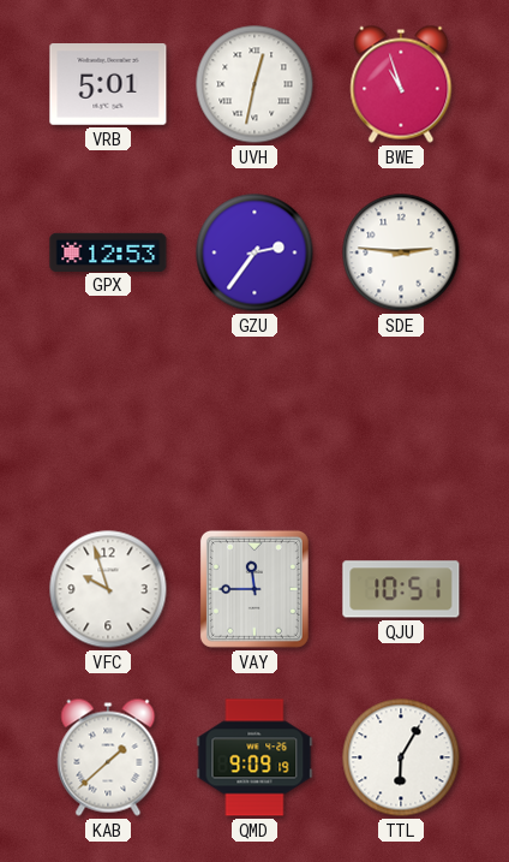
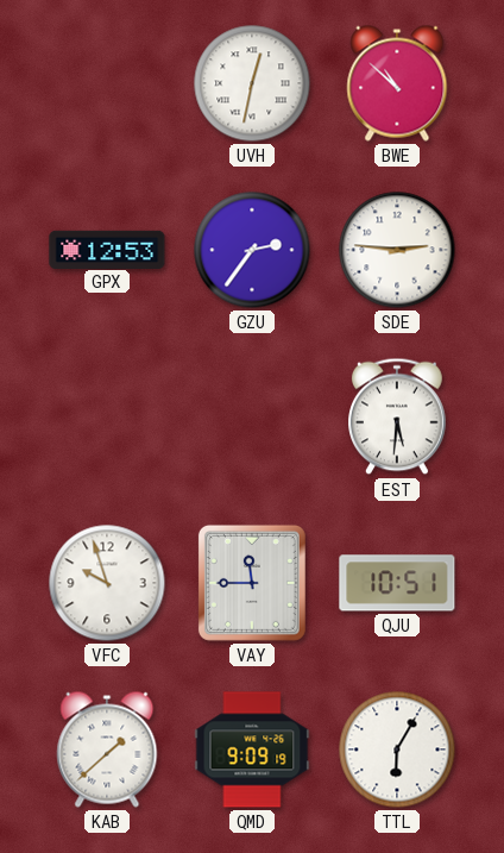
VRB: 5:01 -> none
BWE: 10:57 -> 10:52
EST: none -> 5:31
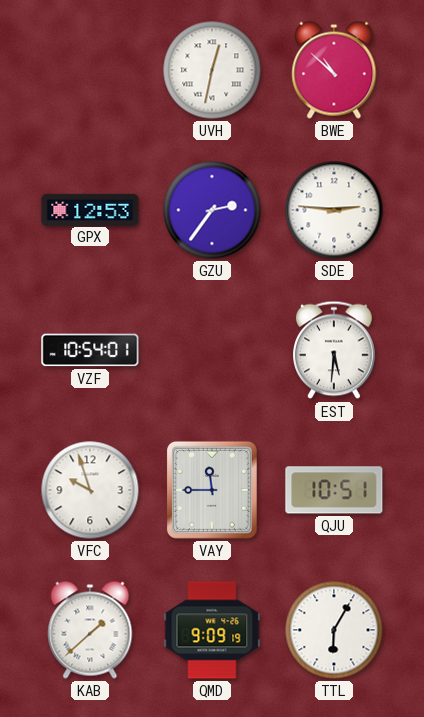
VZF: none -> 10:54
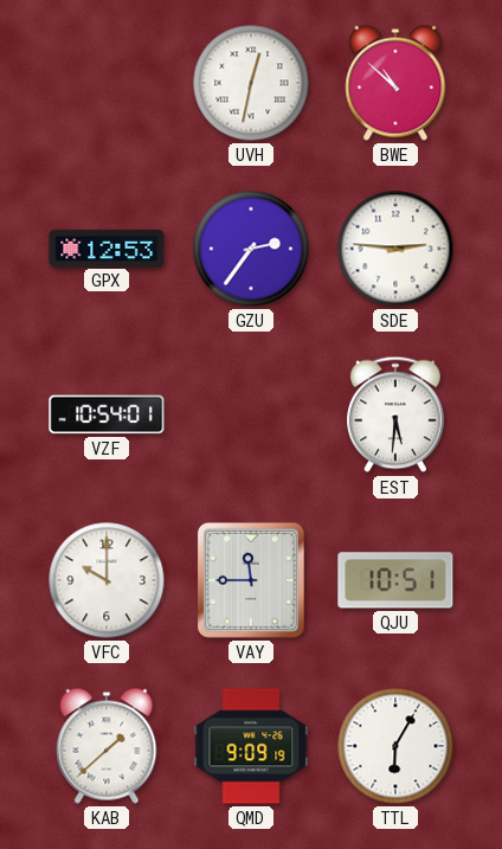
VFC: 9:57 -> 10:00
